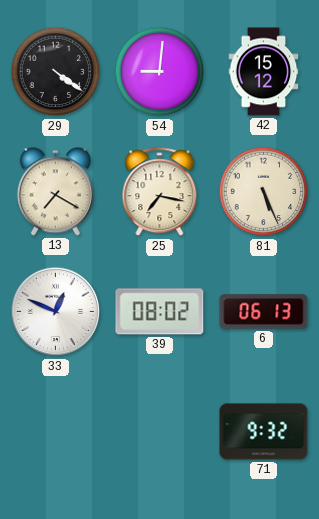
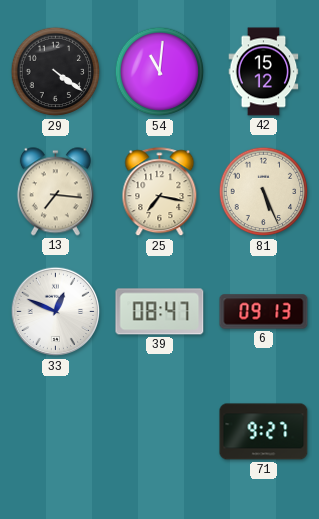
54: 9:01 -> 11:01
13: 7:20 -> 7:16
39: 08:02 -> 08:47
6: 06:13 -> 09:13
71: 9:32 -> 9:27
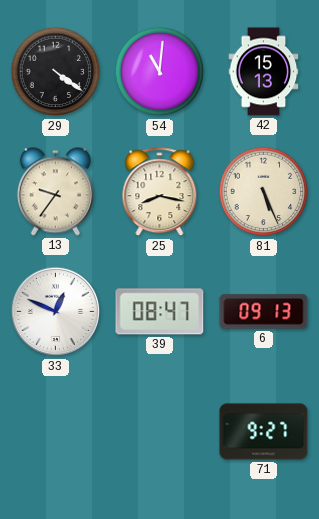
42: 15:12 -> 15:13
13: 7:16 -> 9:36
25: 7:17 -> 8:17
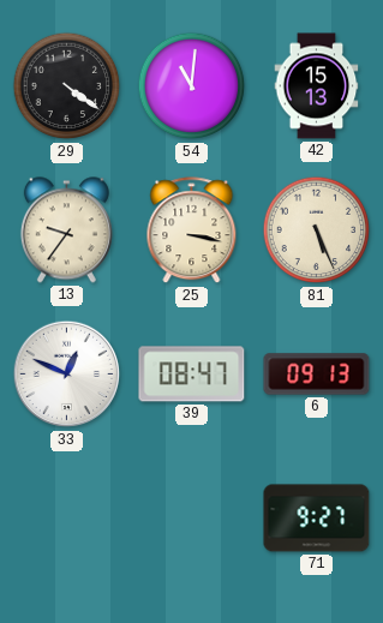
25: 8:17 -> 3:17
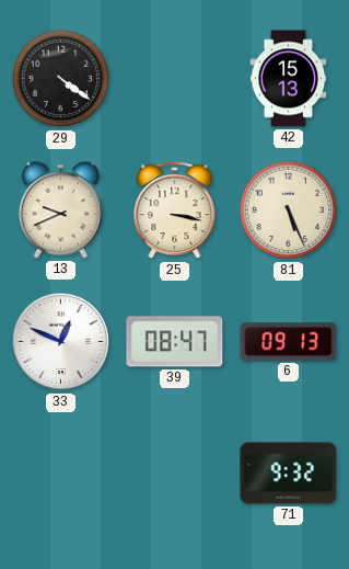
54: 11:01 -> none
13: 9:36 -> 9:41
71: 9:27 -> 9:32
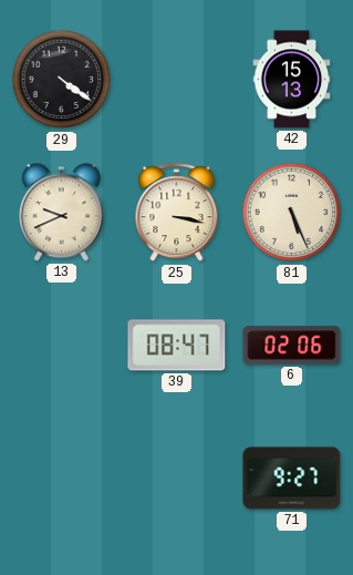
33: 12:49 -> none
6: 09:13 -> 02:06
71: 9:32 -> 9:27
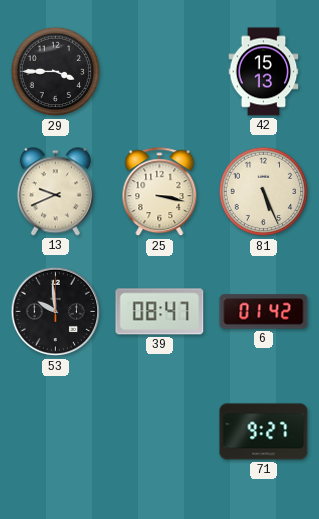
29: 4:21 -> 3:45
53: none -> 9:59
6: 02:06 -> 01:42
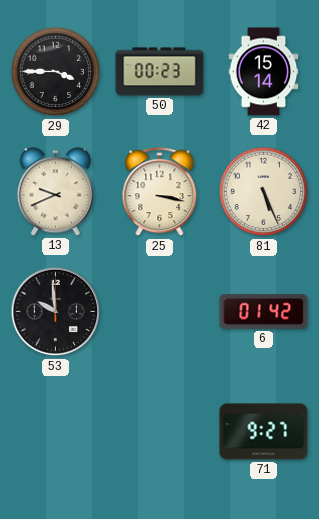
50: none -> 00:23
42: 15:13 -> 15:14
39: 08:47 -> none
